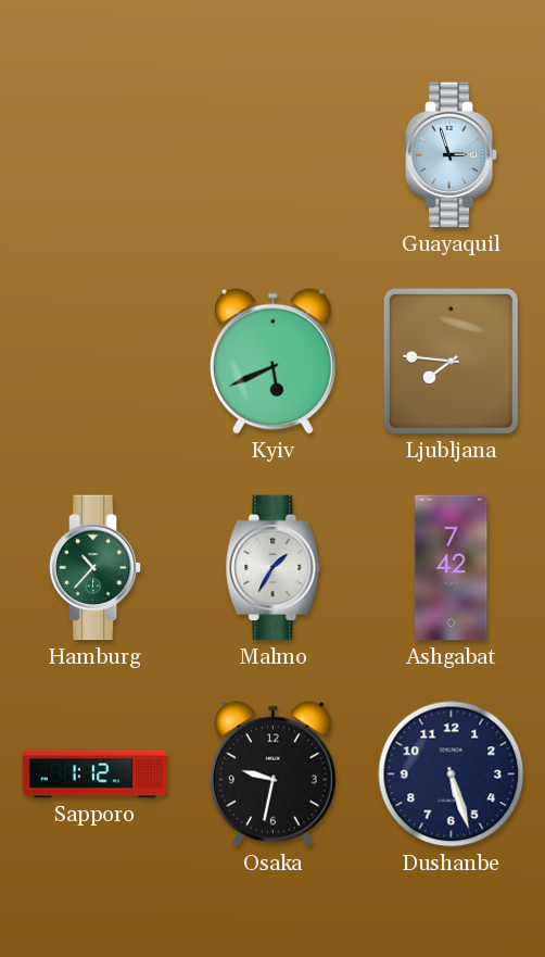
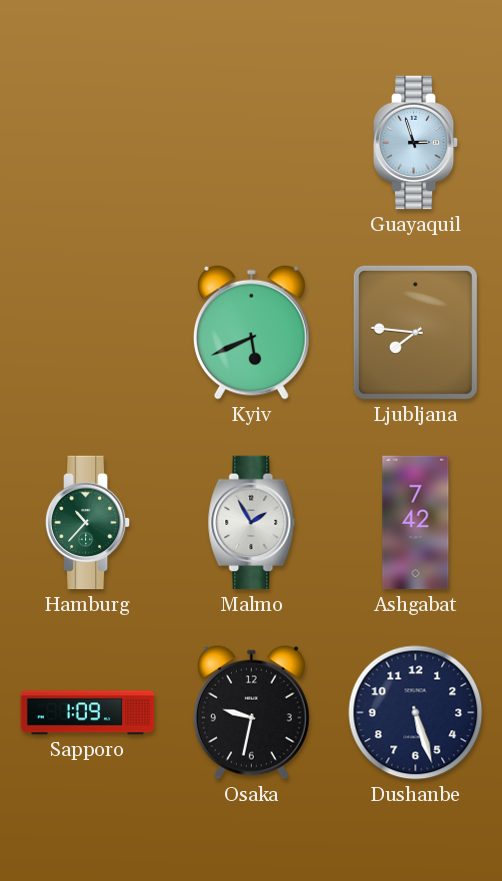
Malmo: 1:35 -> 1:55
Sapporo: 1:12 -> 1:09
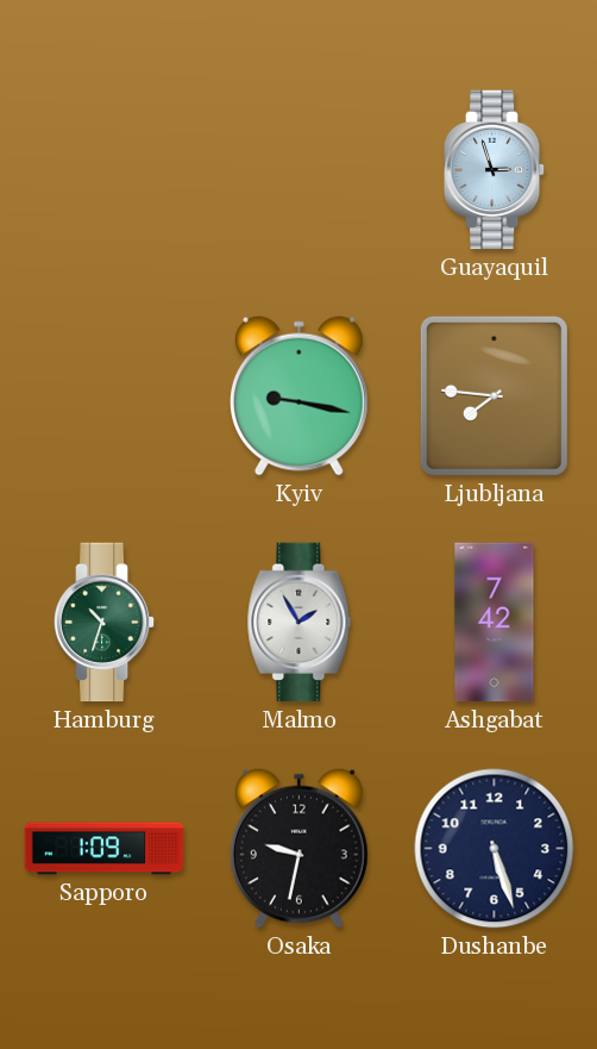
Kyiv: 5:41 -> 9:17
Hamburg: 10:37 -> 10:33
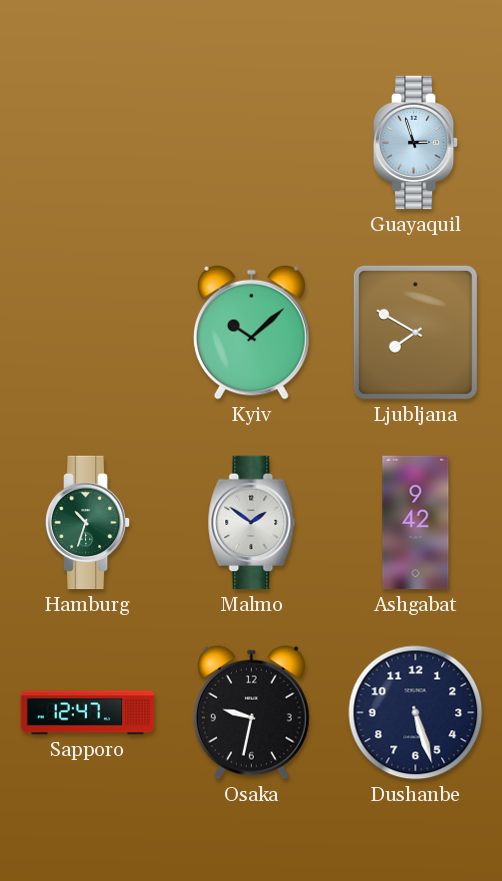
Kyiv: 9:17 -> 10:08
Ljubljana: 7:46 -> 7:50
Malmo: 1:55 -> 1:51
Ashgabat: 7:42 -> 9:42
Sapporo: 1:09 -> 12:47
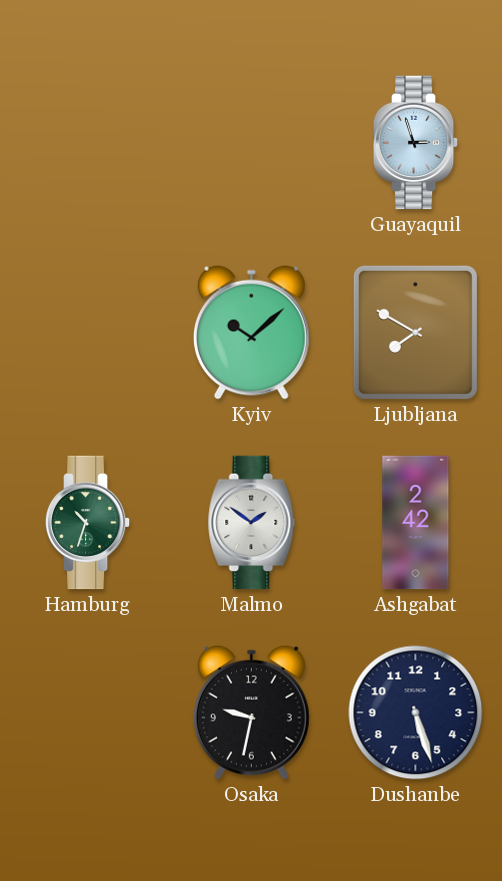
Ashgabat: 9:42 -> 2:42
Sapporo: 12:47 -> none
